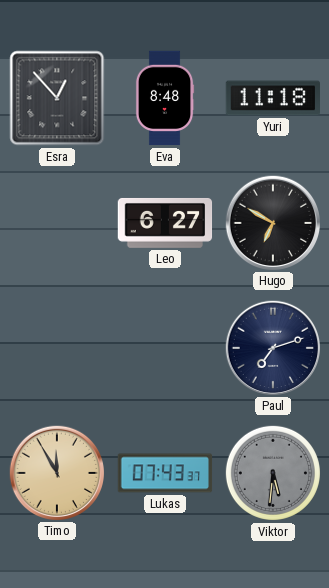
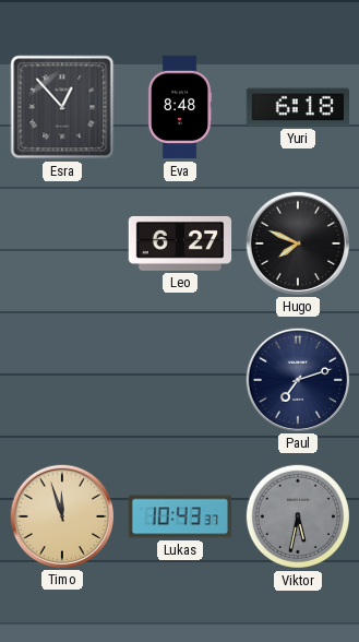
Yuri: 11:18 -> 6:18
Hugo: 6:50 -> 7:49
Timo: 11:55 -> 11:57
Lukas: 07:43 -> 10:43
Viktor: 5:31 -> 5:32
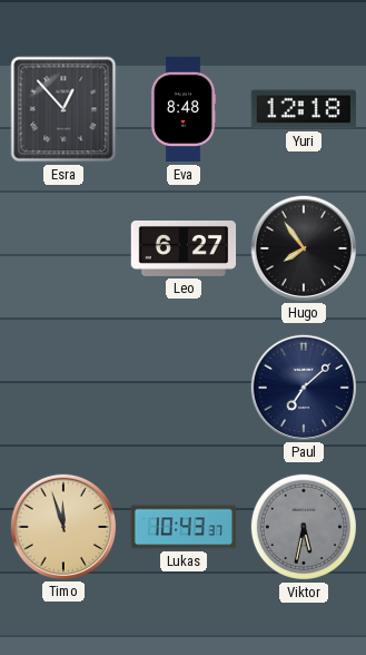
Yuri: 6:18 -> 12:18
Hugo: 7:49 -> 7:54
Paul: 7:12 -> 7:08
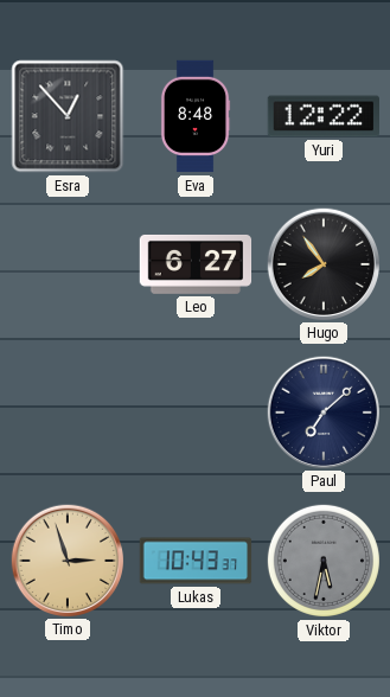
Yuri: 12:18 -> 12:22
Timo: 11:57 -> 2:57
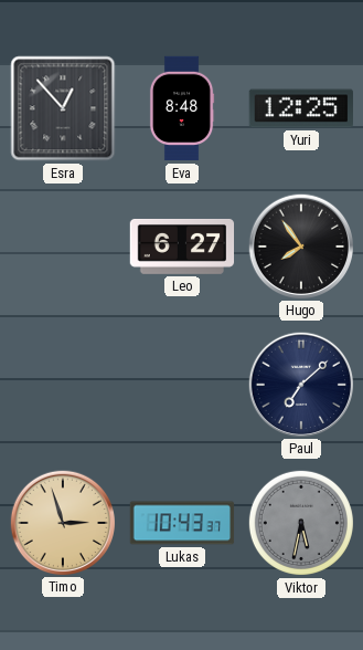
Yuri: 12:22 -> 12:25
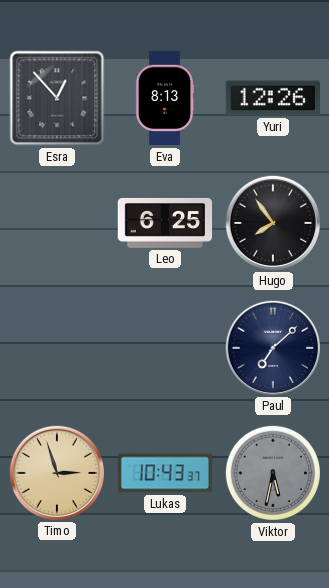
Eva: 8:48 -> 8:13
Yuri: 12:25 -> 12:26
Leo: 6:27 -> 6:25
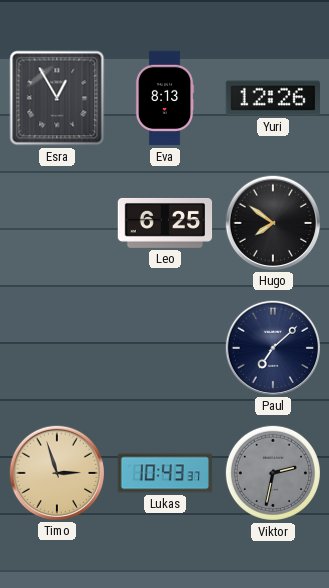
Esra: 12:53 -> 12:55
Hugo: 7:54 -> 7:51
Viktor: 5:32 -> 2:32
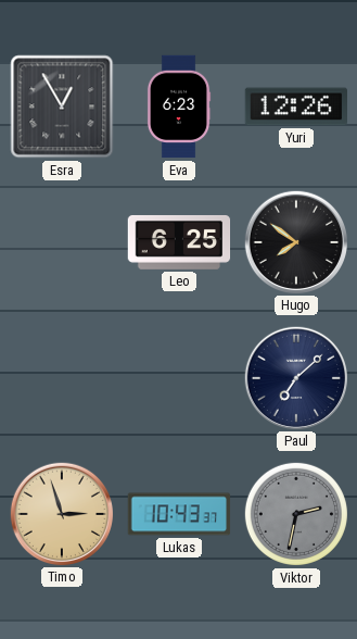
Eva: 8:13 -> 6:23
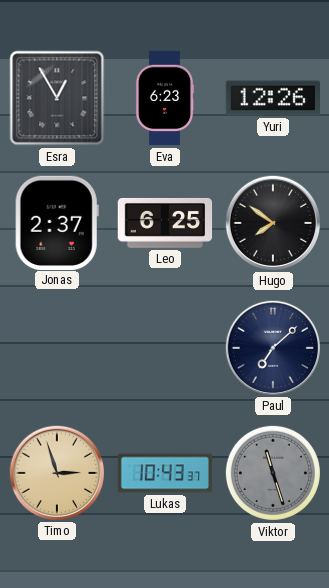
Jonas: none -> 2:37
Viktor: 2:32 -> 11:27
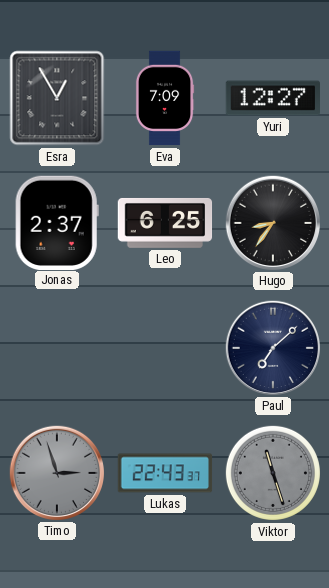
Eva: 6:23 -> 7:09
Yuri: 12:26 -> 12:27
Hugo: 7:51 -> 8:36
Timo dial: champagne -> grey
Lukas: 10:43 -> 22:43
